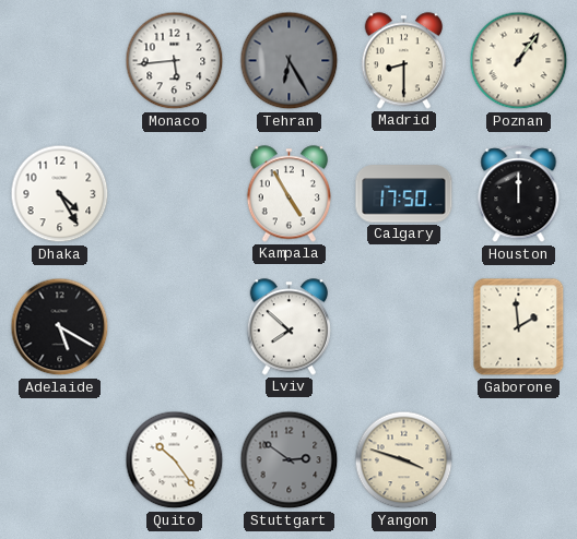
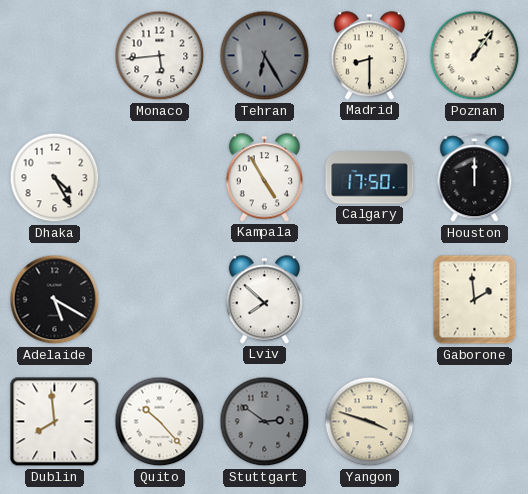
Dublin: none -> 7:59
Quito: 10:24 -> 10:23
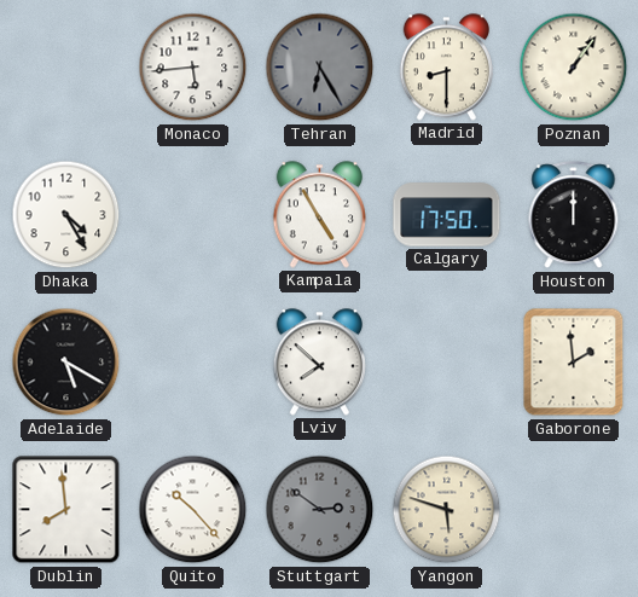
Yangon: 3:48 -> 5:48
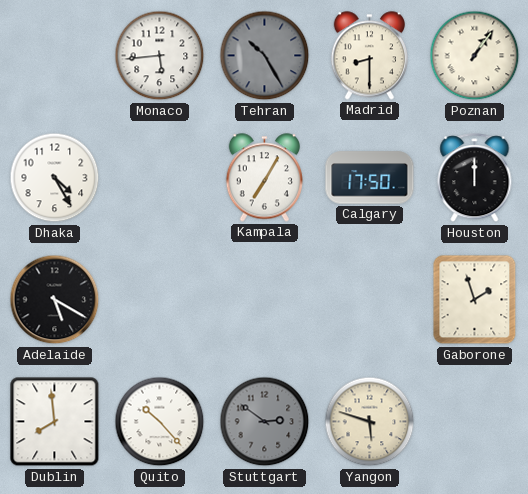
Tehran: 6:25 -> 10:25
Kampala: 4:55 -> 7:05
Lviv: 7:52 -> none
Gaborone: 1:59 -> 1:57
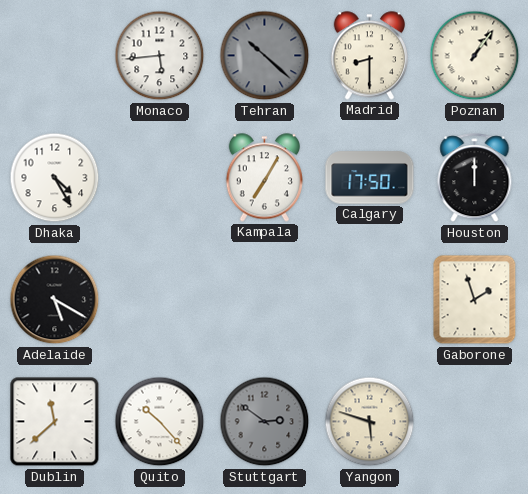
Tehran: 10:25 -> 10:22
Dublin: 7:59 -> 11:38
